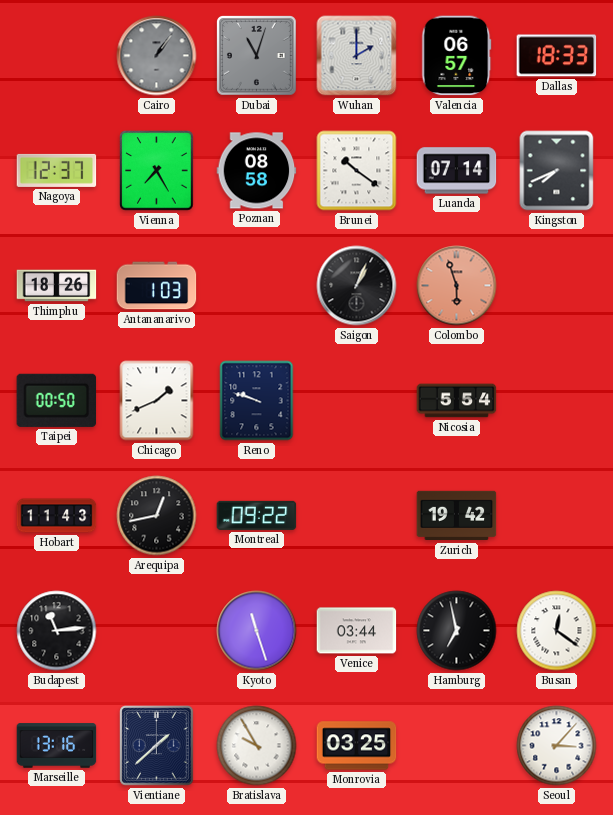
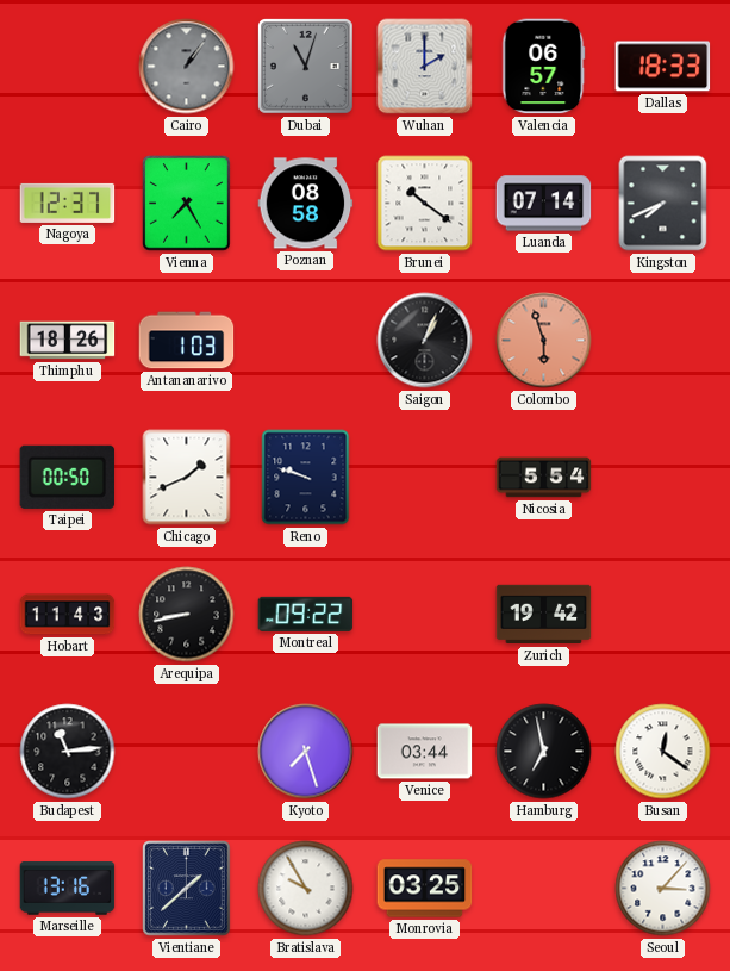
Arequipa: 12:43 -> 8:43
Kyoto: 11:27 -> 7:27
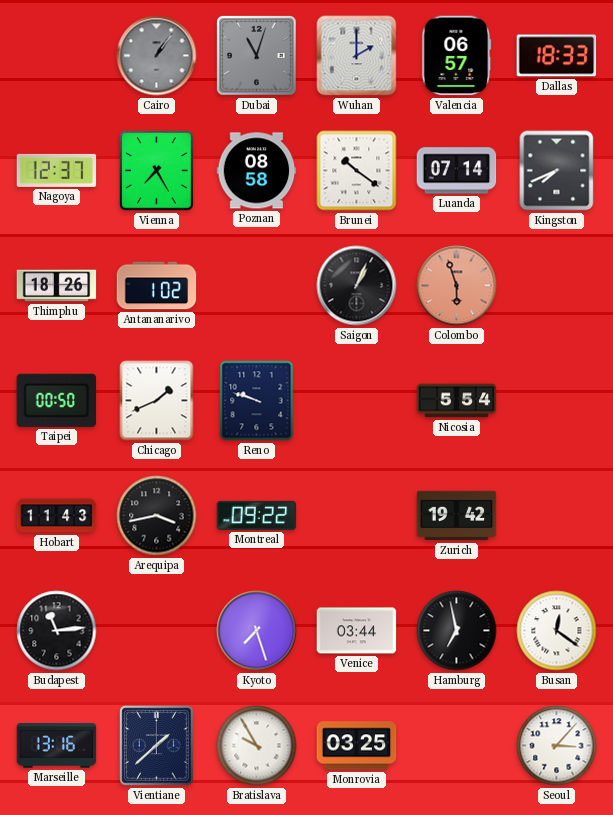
Antananarivo: 1:03 -> 1:02
Arequipa: 8:43 -> 3:43
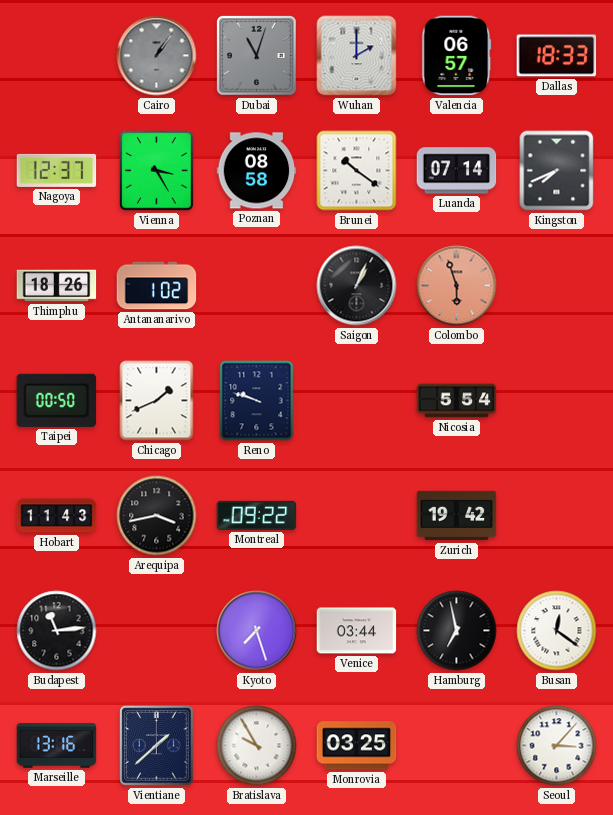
Vienna: 7:25 -> 3:25
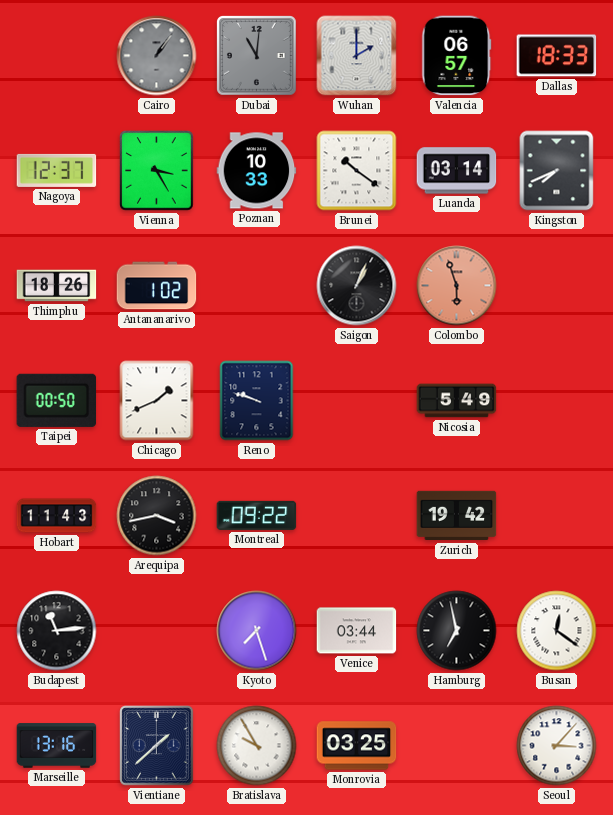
Dubai: 11:03 -> 11:01
Poznan: 08:58 -> 10:33
Luanda: 07:14 -> 03:14
Nicosia: 5:54 -> 5:49
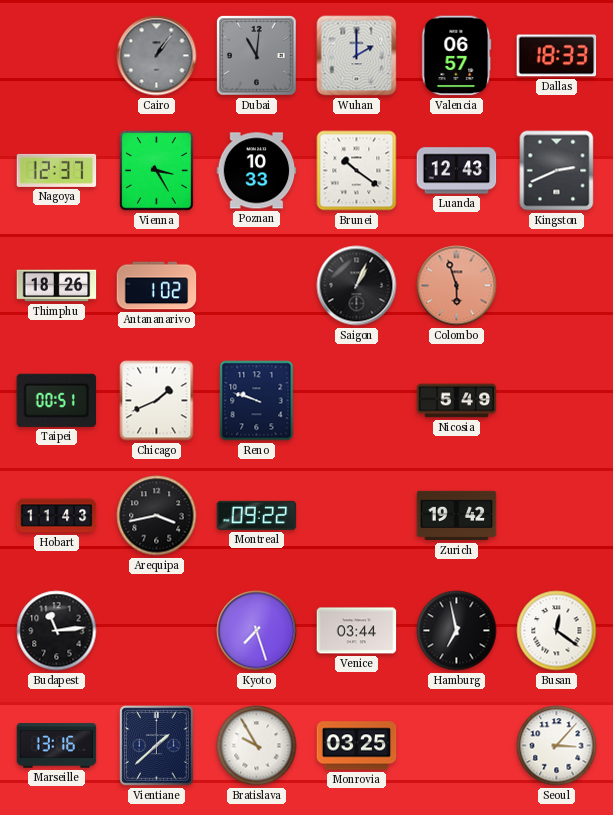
Luanda: 03:14 -> 12:43
Kingston: 7:41 -> 2:41
Taipei: 00:50 -> 00:51
